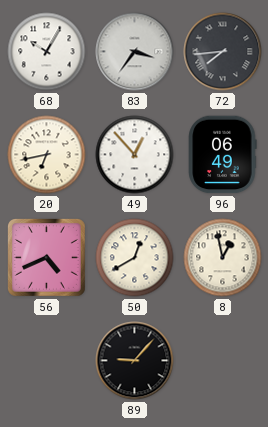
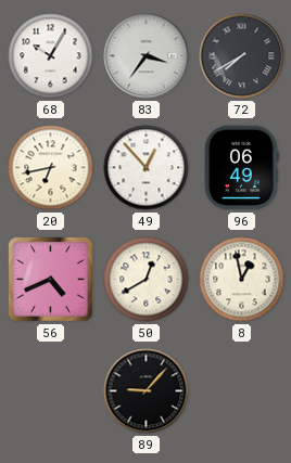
72: 7:44 -> 7:40
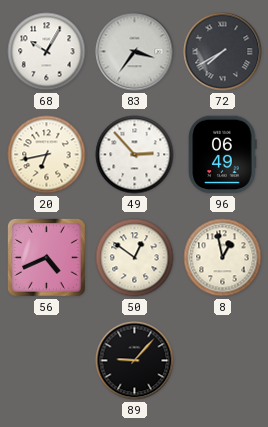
49: 12:53 -> 2:53
50: 12:40 -> 12:51
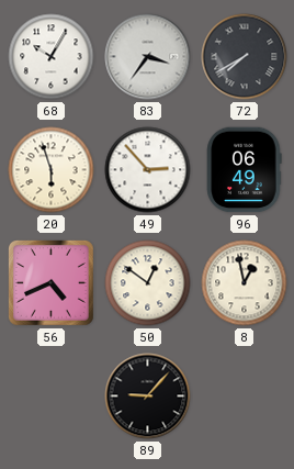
20: 6:43 -> 5:57
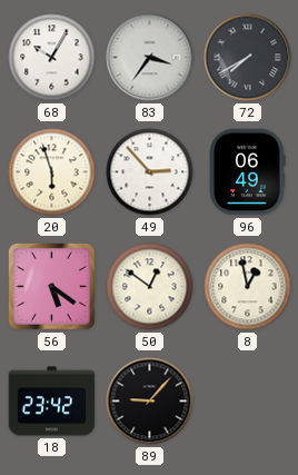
56: 4:41 -> 5:21
18: none -> 23:42
